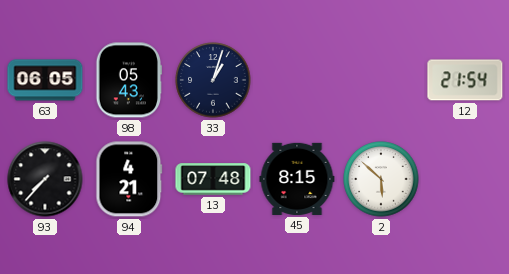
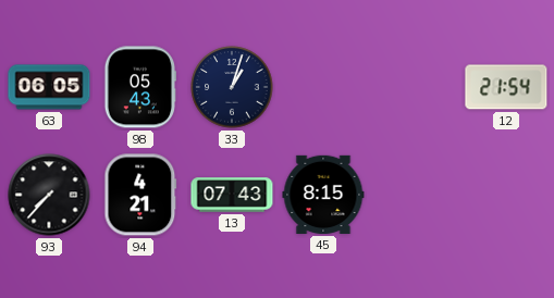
13: 07:48 -> 07:43
2: 5:52 -> none
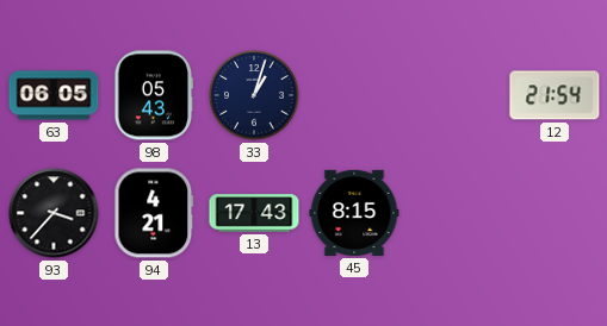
93: 7:37 -> 3:37
13: 07:43 -> 17:43
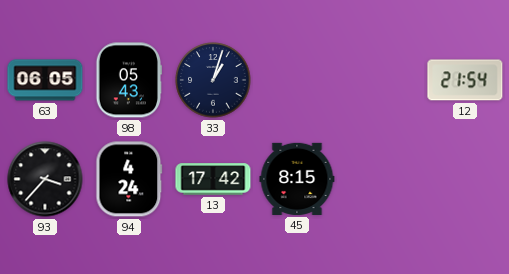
94: 4:21 -> 4:24
13: 17:43 -> 17:42
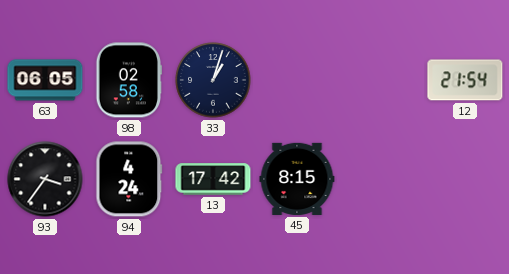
98: 05:43 -> 02:58
93: 3:37 -> 3:36
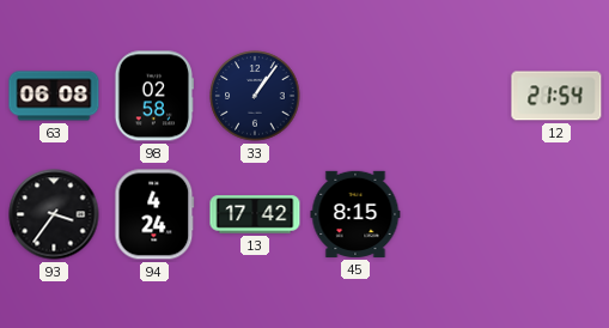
63: 06:05 -> 06:08
33: 1:03 -> 1:06
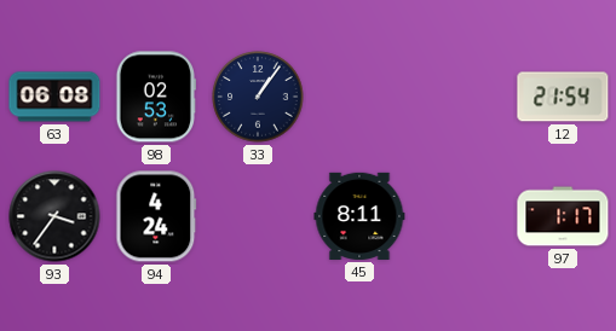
98: 02:58 -> 02:53
13: 17:42 -> none
45: 8:15 -> 8:11
97: none -> 1:17
